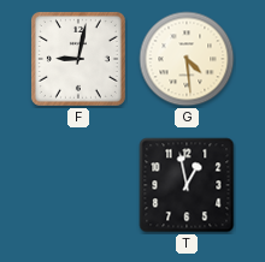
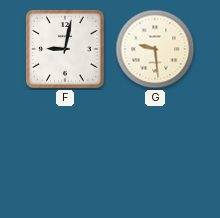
G: 4:29 -> 9:29
T: 12:58 -> none
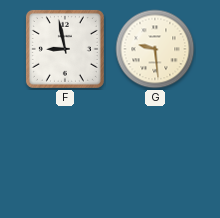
F: 9:02 -> 8:58
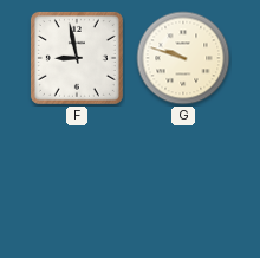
G: 9:29 -> 9:48
